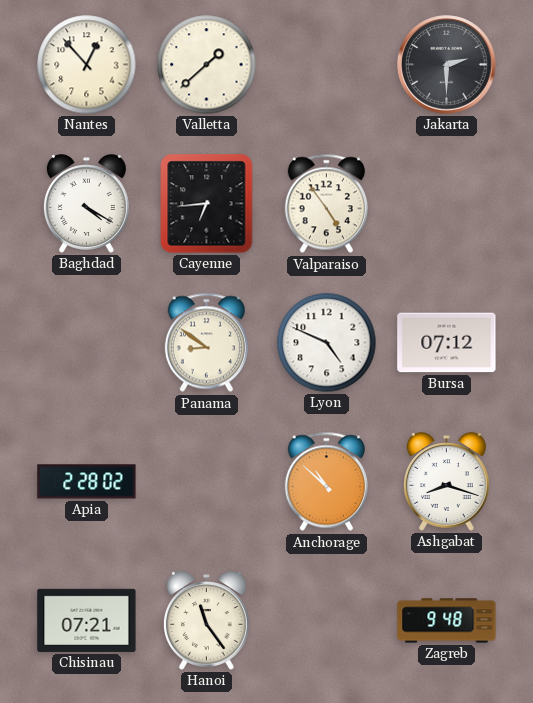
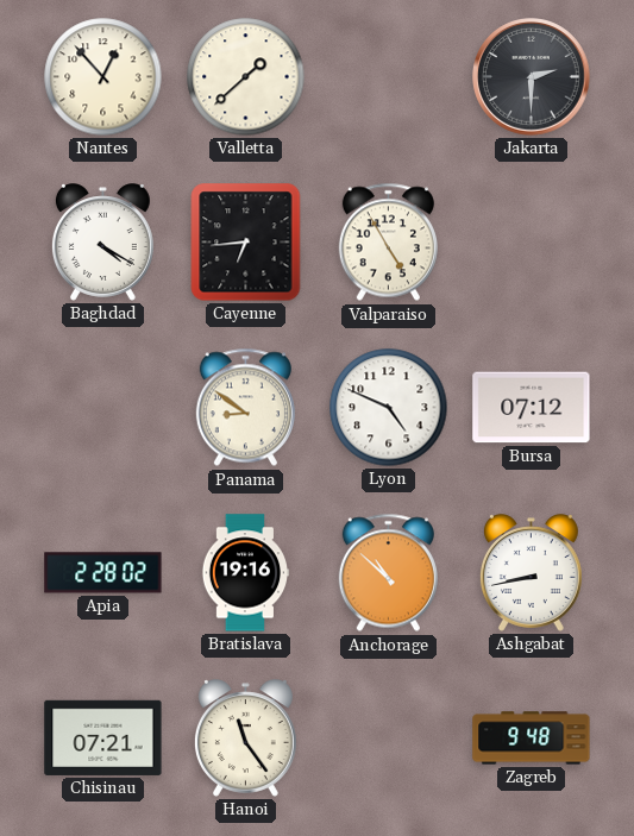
Valparaiso: 4:54 -> 4:55
Bratislava: none -> 19:16
Ashgabat: 8:18 -> 8:43
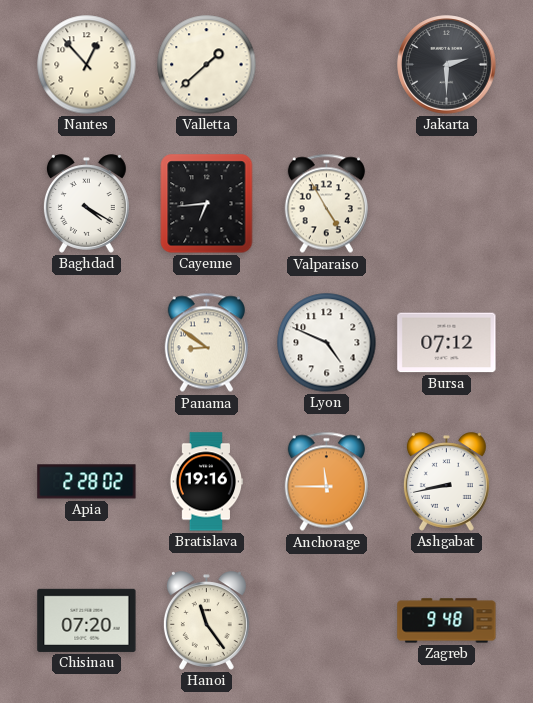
Anchorage: 10:52 -> 11:45
Chisinau: 07:21 -> 07:20
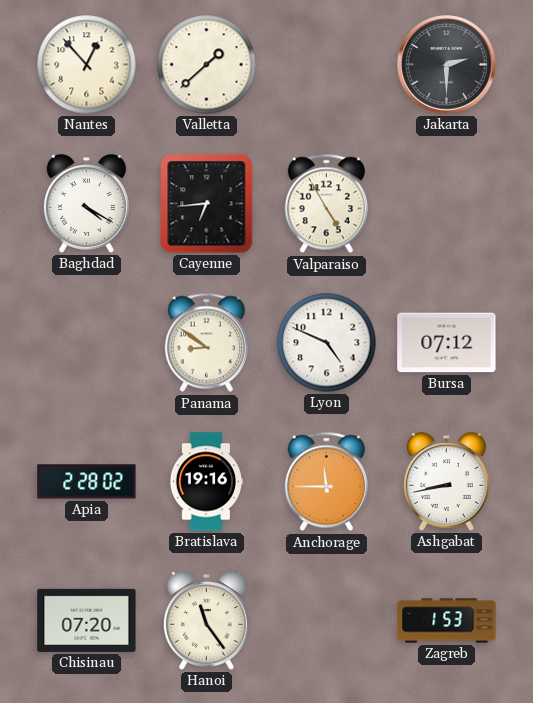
Zagreb: 9:48 -> 1:53
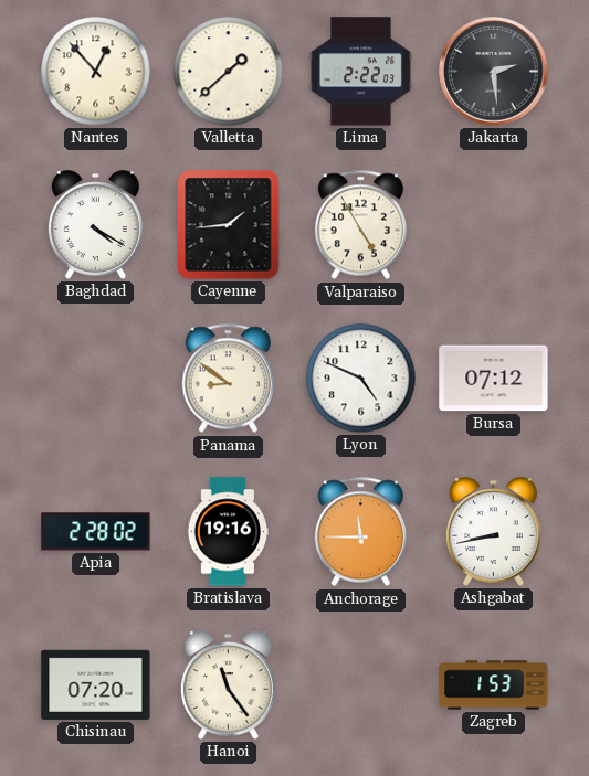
Lima: none -> 2:22
Jakarta: 2:30 -> 2:29
Cayenne: 6:44 -> 1:44
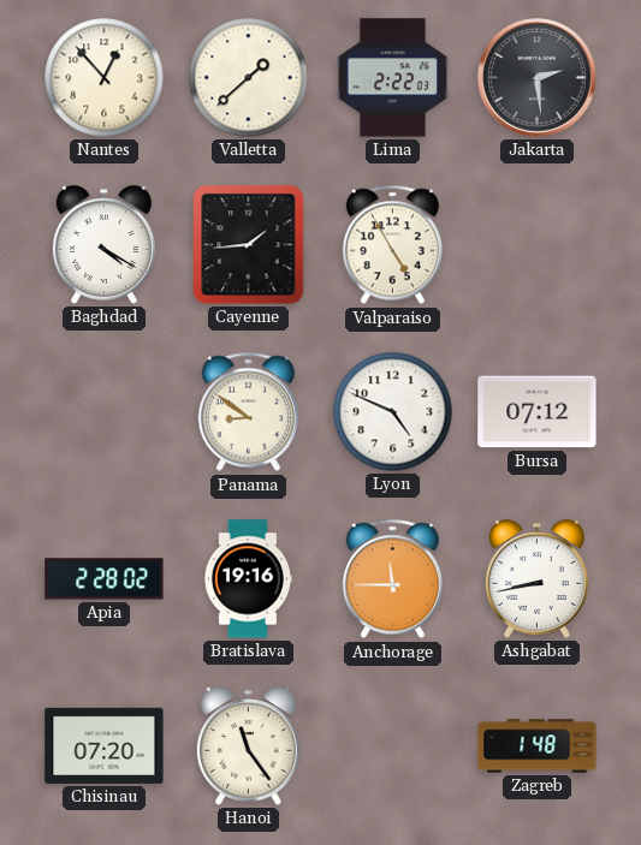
Zagreb: 1:53 -> 1:48
